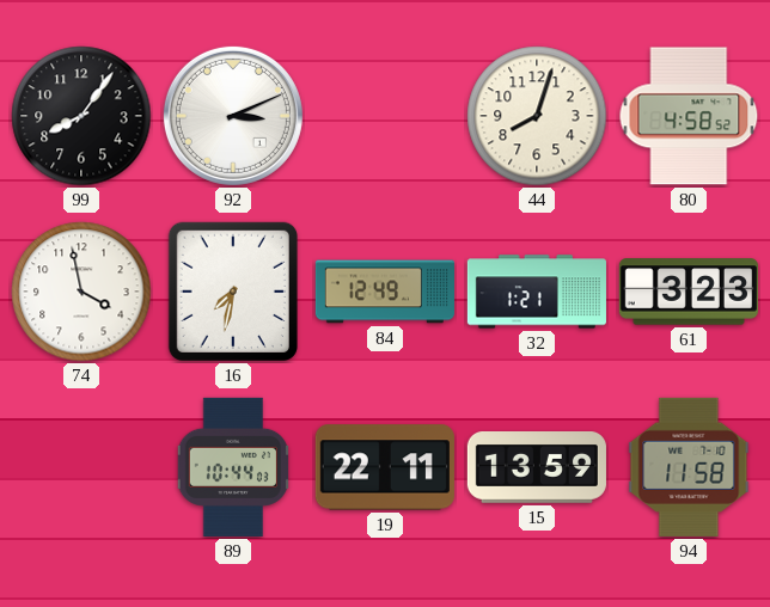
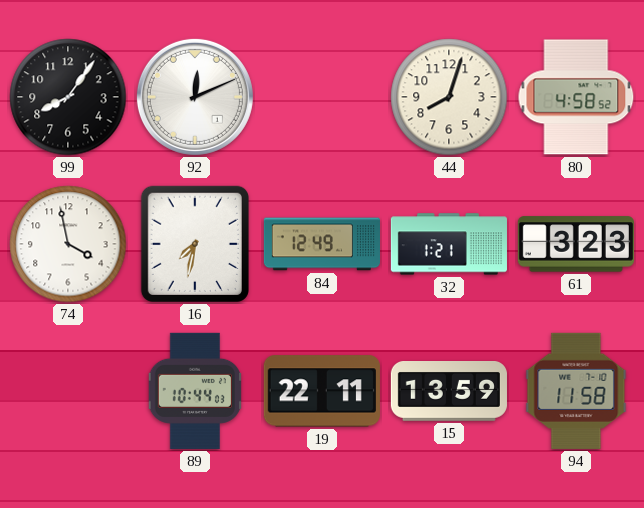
92: 3:11 -> 12:11
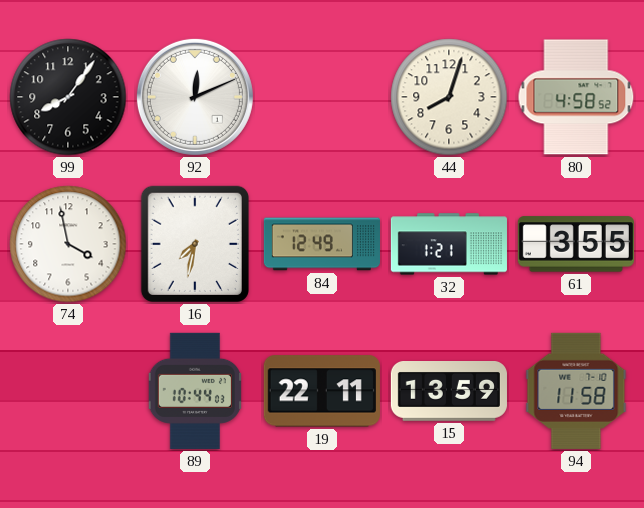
61: 3:23 -> 3:55
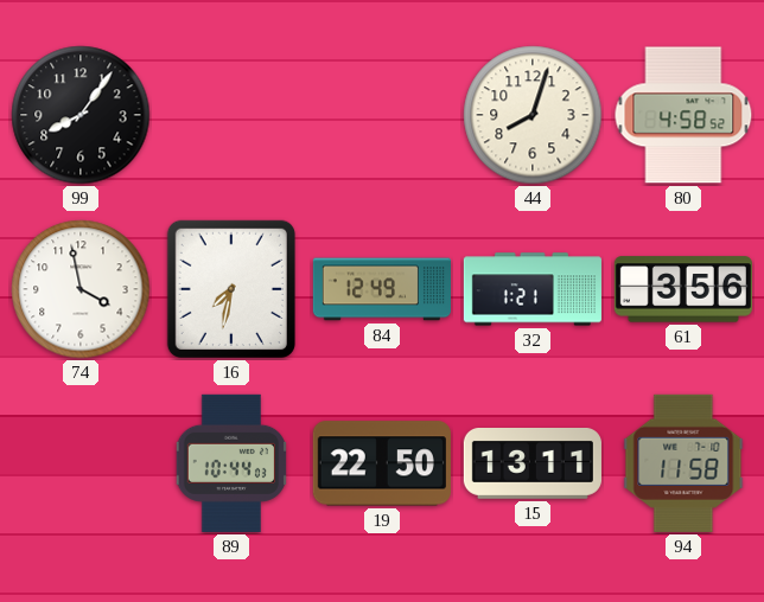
92: 12:11 -> none
61: 3:55 -> 3:56
19: 22:11 -> 22:50
15: 13:59 -> 13:11
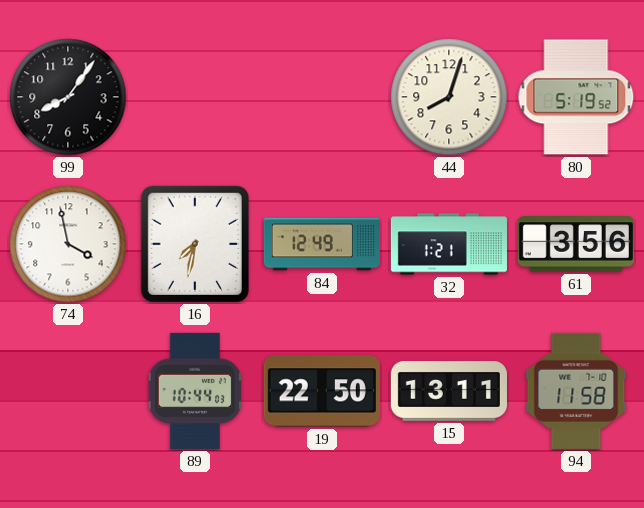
80: 4:58 -> 5:19
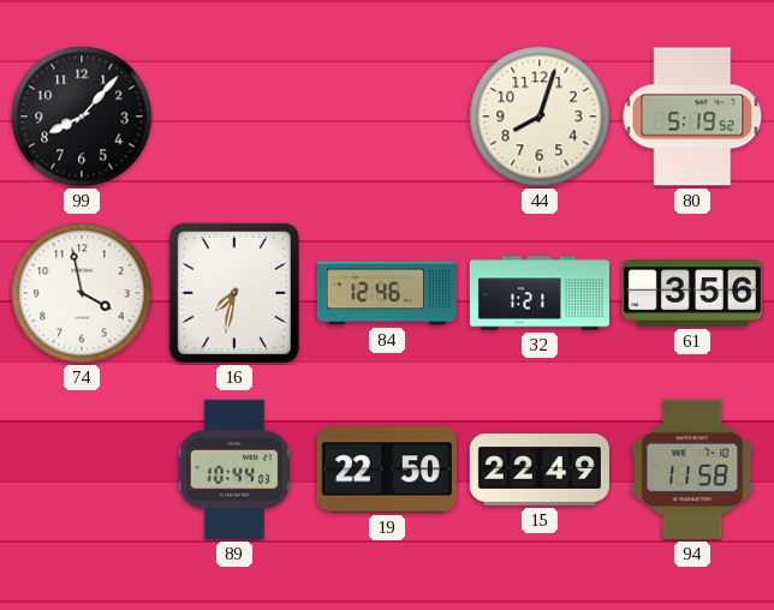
99: 8:06 -> 8:07
84: 12:49 -> 12:46
15: 13:11 -> 22:49
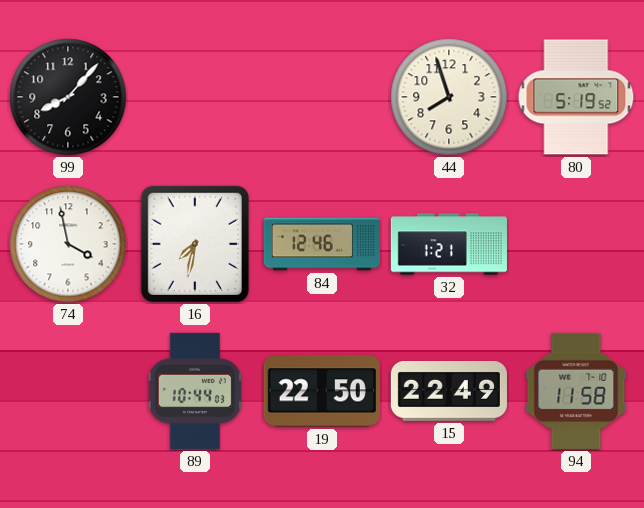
44: 8:03 -> 7:57
61: 3:56 -> none
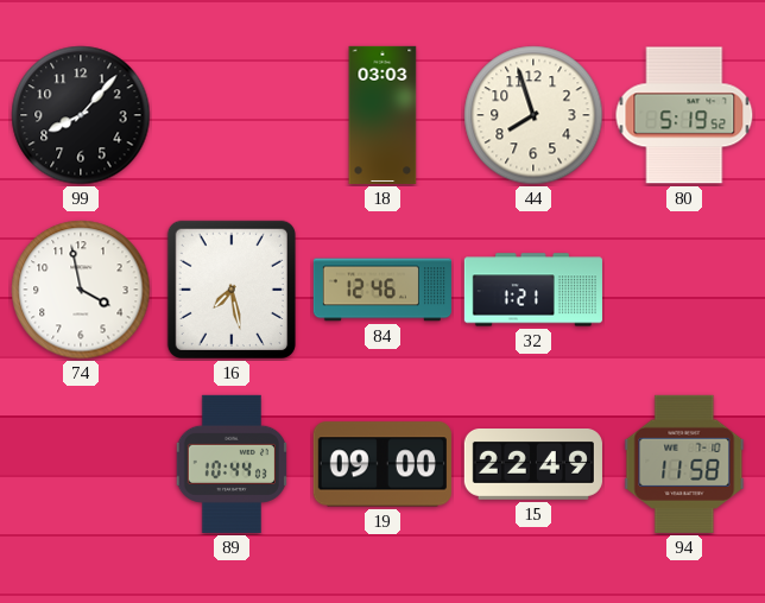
18: none -> 03:03
16: 7:32 -> 7:28
19: 22:50 -> 09:00
